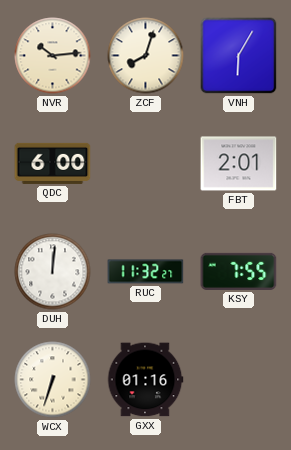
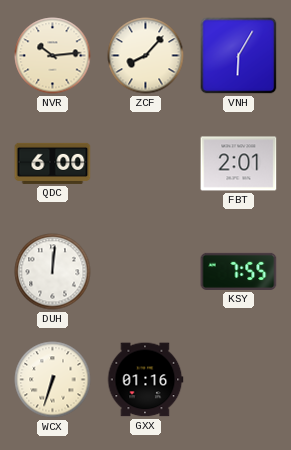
ZCF: 8:03 -> 8:07
RUC: 11:32 -> none
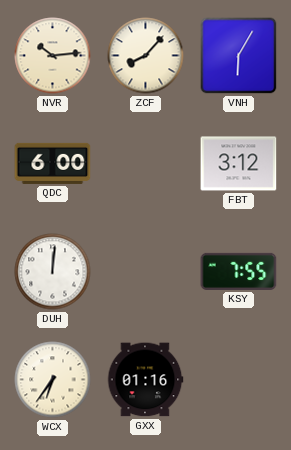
FBT: 2:01 -> 3:12
WCX: 6:33 -> 6:36
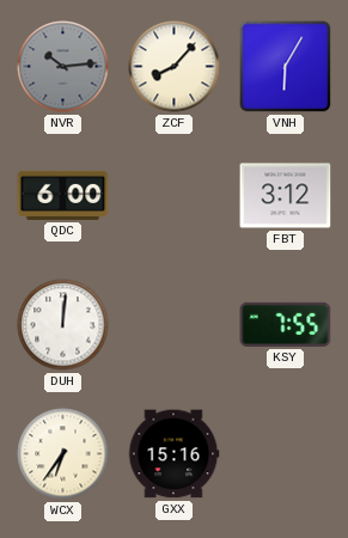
NVR dial: cream -> grey
GXX: 01:16 -> 15:16
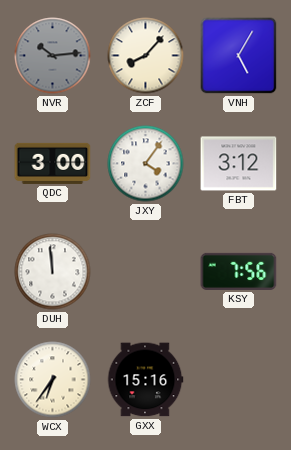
VNH: 6:05 -> 5:05
QDC: 6:00 -> 3:00
JXY: none -> 4:06
DUH: 12:01 -> 11:59
KSY: 7:55 -> 7:56
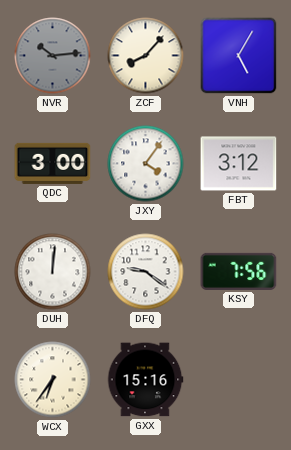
DUH: 11:59 -> 12:01
DFQ: none -> 9:21
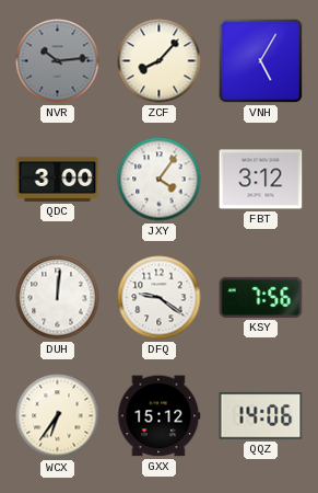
GXX: 15:16 -> 15:12
QQZ: none -> 14:06
